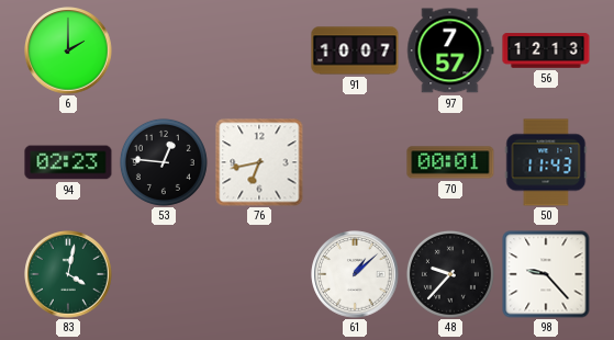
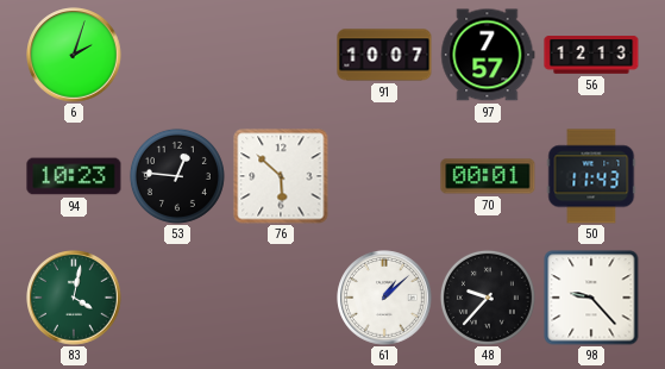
6: 2:00 -> 2:03
94: 02:23 -> 10:23
76: 6:43 -> 5:52
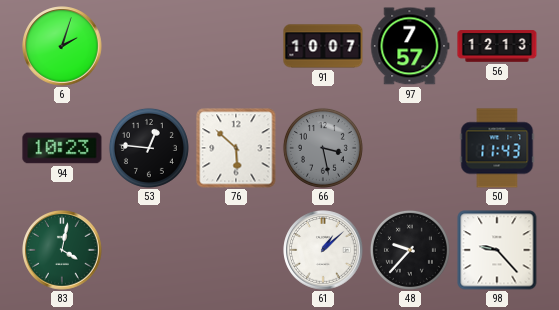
66: none -> 3:28
70: 00:01 -> none
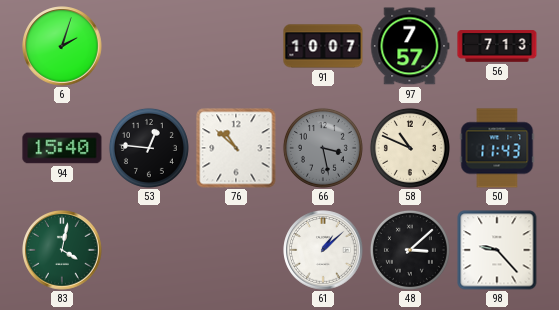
56: 12:13 -> 7:13
94: 10:23 -> 15:40
76: 5:52 -> 10:52
58: none -> 10:49
48: 9:37 -> 3:08
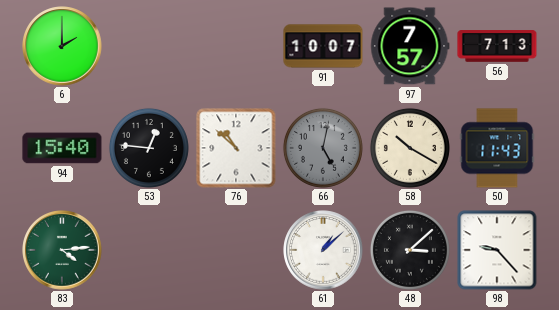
6: 2:03 -> 2:00
66: 3:28 -> 5:02
58: 10:49 -> 10:20
83: 4:02 -> 4:14
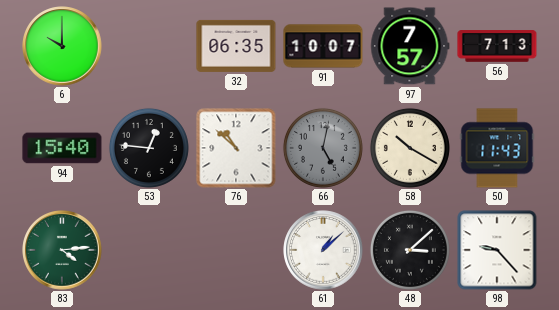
6: 2:00 -> 10:00
32: none -> 06:35
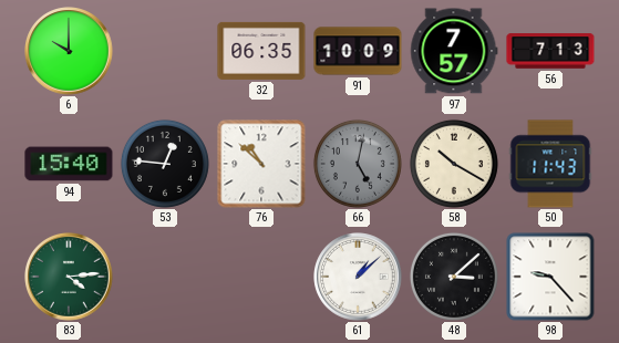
91: 10:07 -> 10:09
